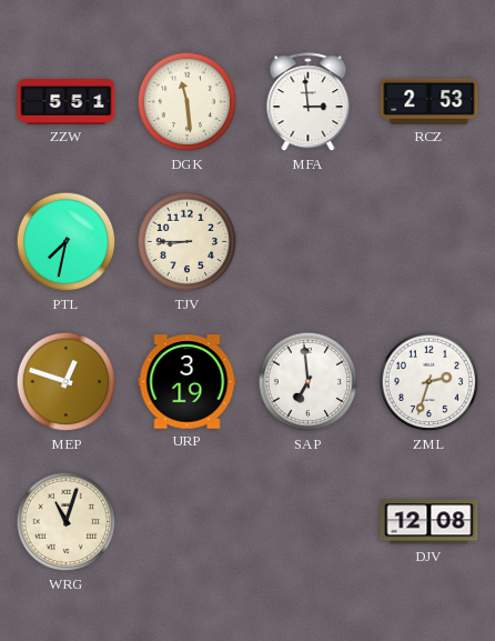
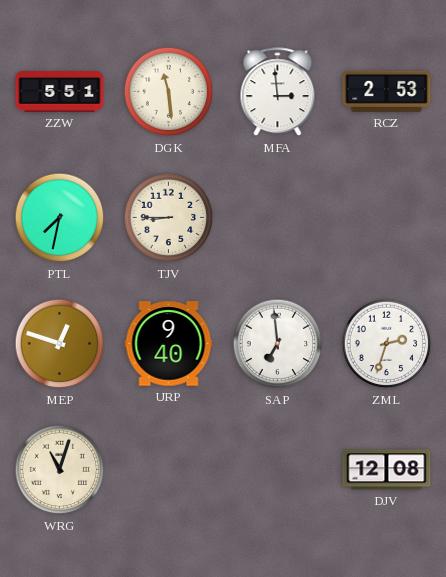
URP: 3:19 -> 9:40
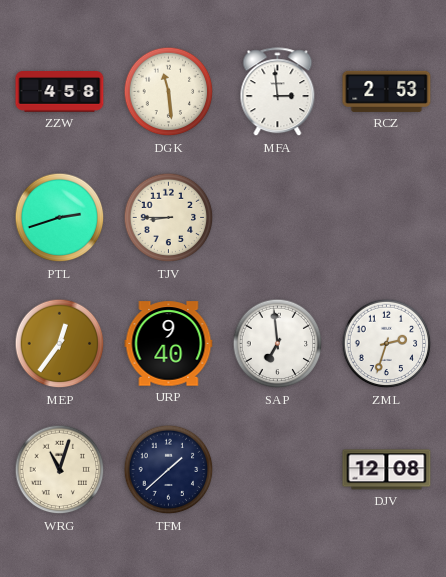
ZZW: 5:51 -> 4:58
PTL: 7:32 -> 2:42
MEP: 12:48 -> 12:36
TFM: none -> 1:38
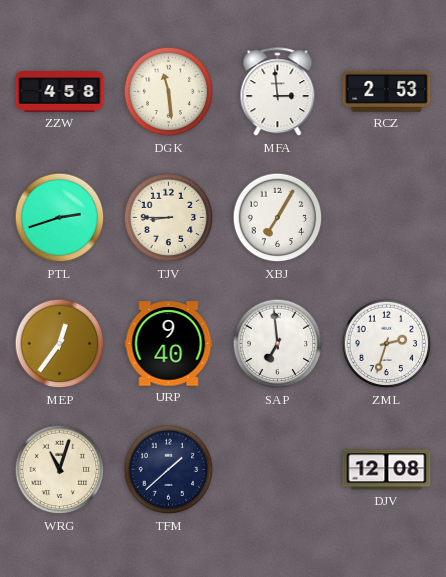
XBJ: none -> 7:05
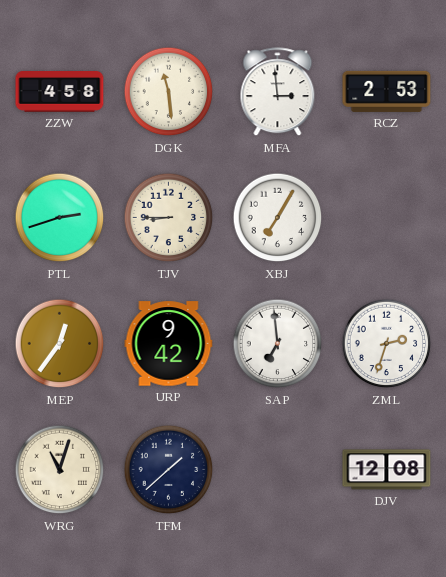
URP: 9:40 -> 9:42
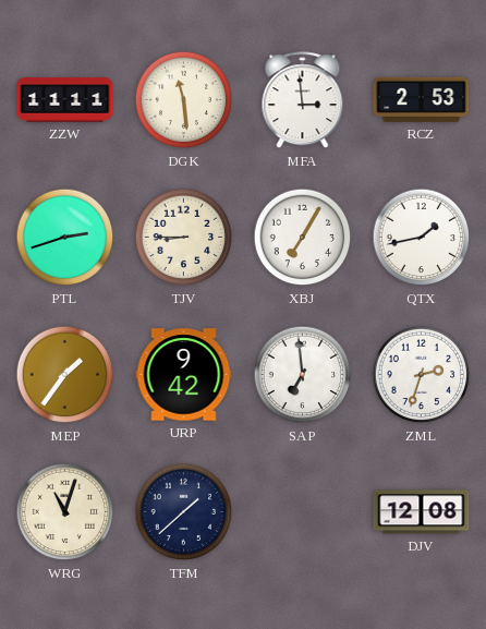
ZZW: 4:58 -> 11:11
QTX: none -> 1:43
MEP: 12:36 -> 1:36
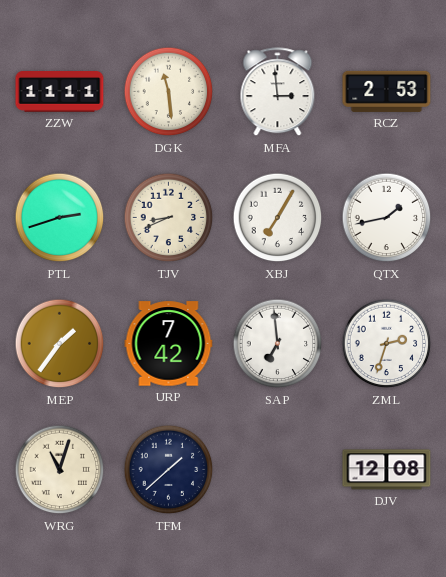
TJV: 8:45 -> 8:41
URP: 9:42 -> 7:42
